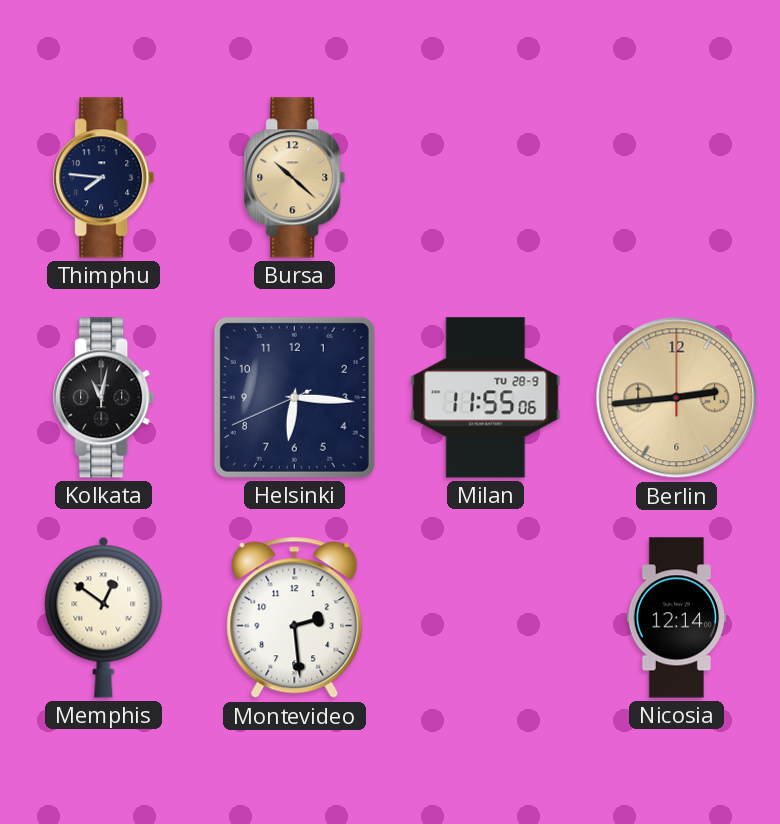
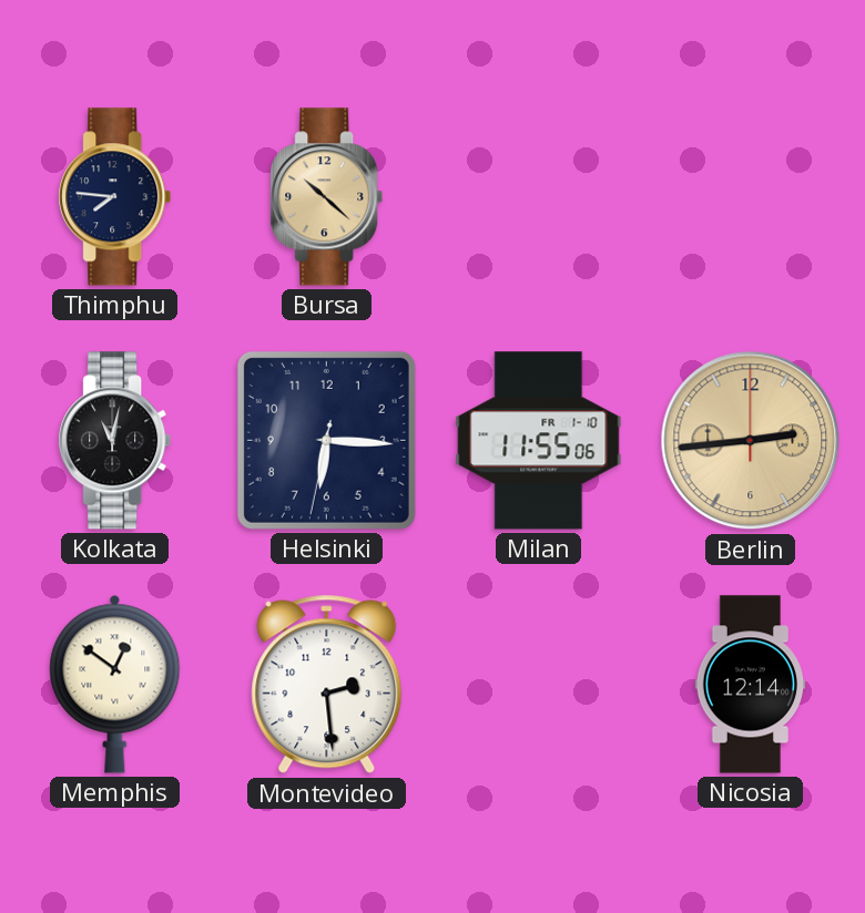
Helsinki: 6:15:41 -> 6:15:32
Milan date: TU 28-9 -> FR 1-10
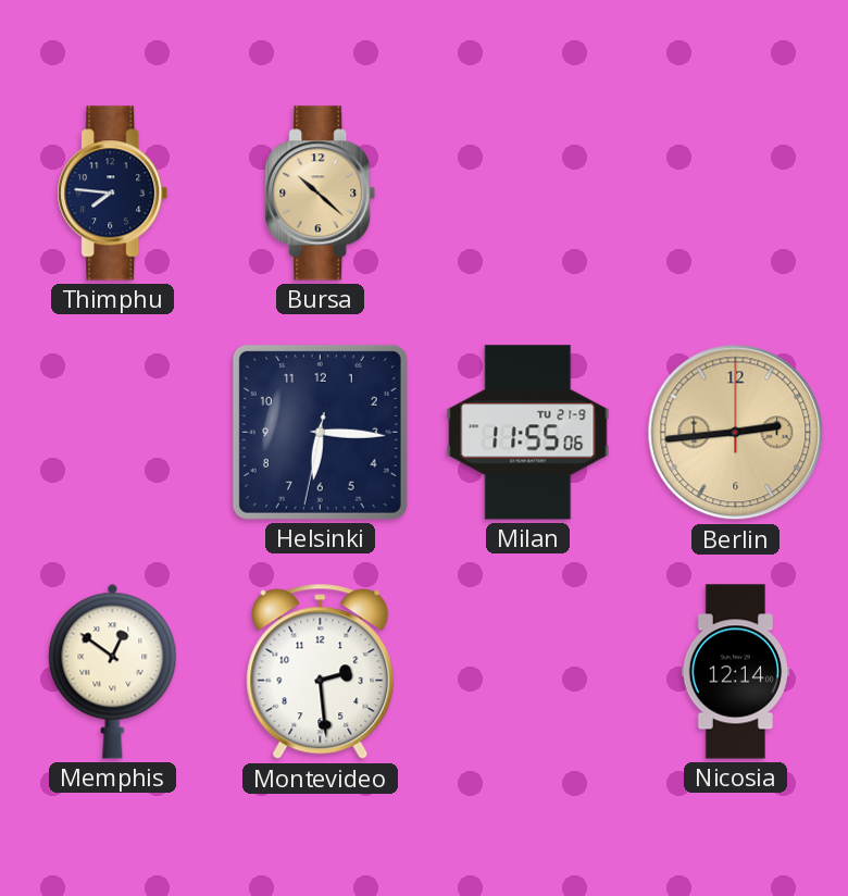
Kolkata: 11:02 -> none
Milan date: FR 1-10 -> TU 21-9
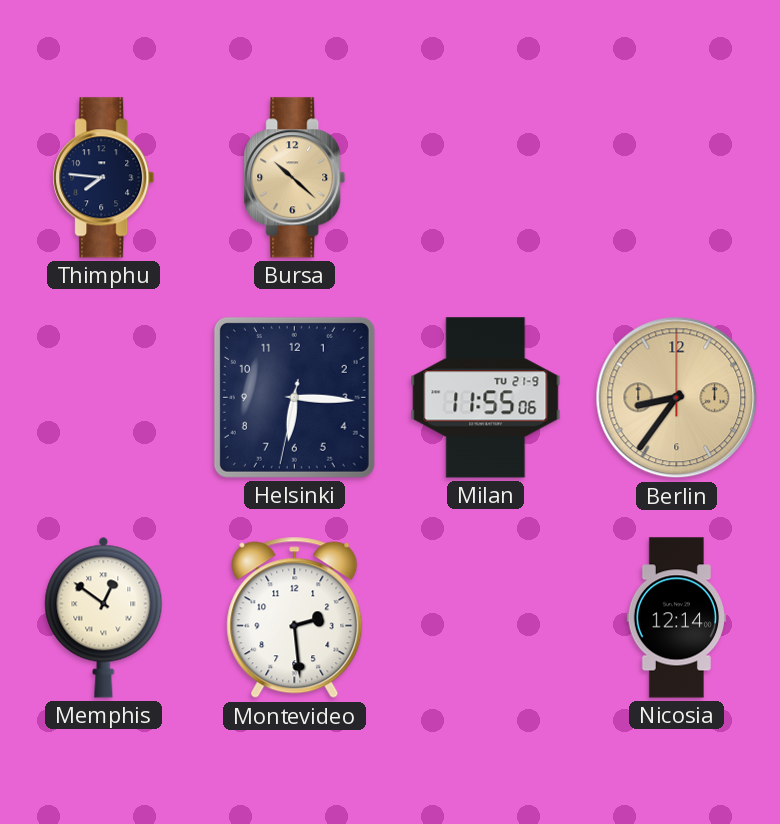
Berlin: 2:44 -> 8:36
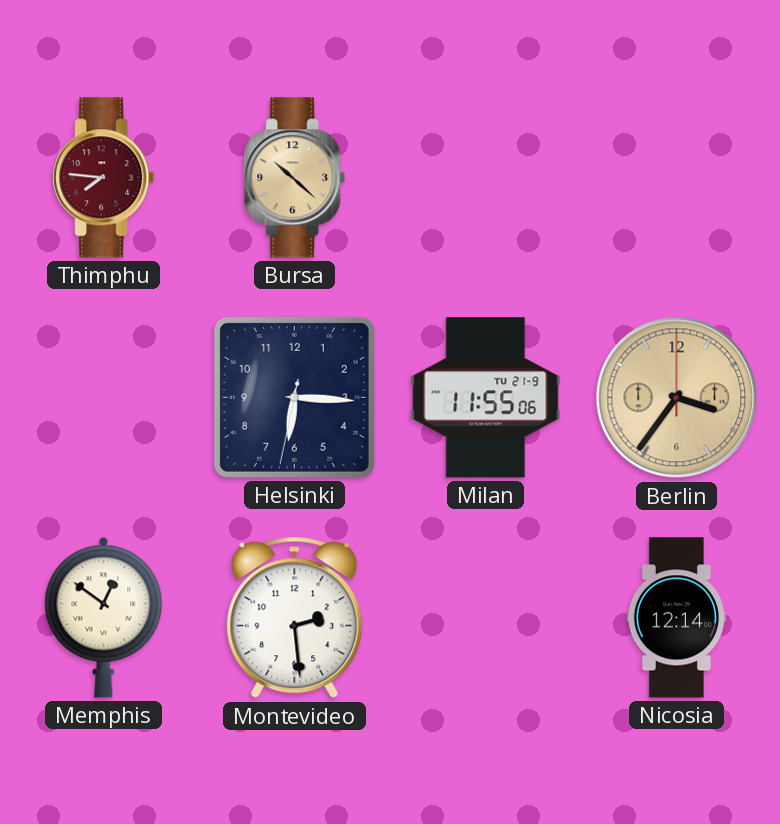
Thimphu dial: navy -> burgundy
Berlin: 8:36 -> 3:36
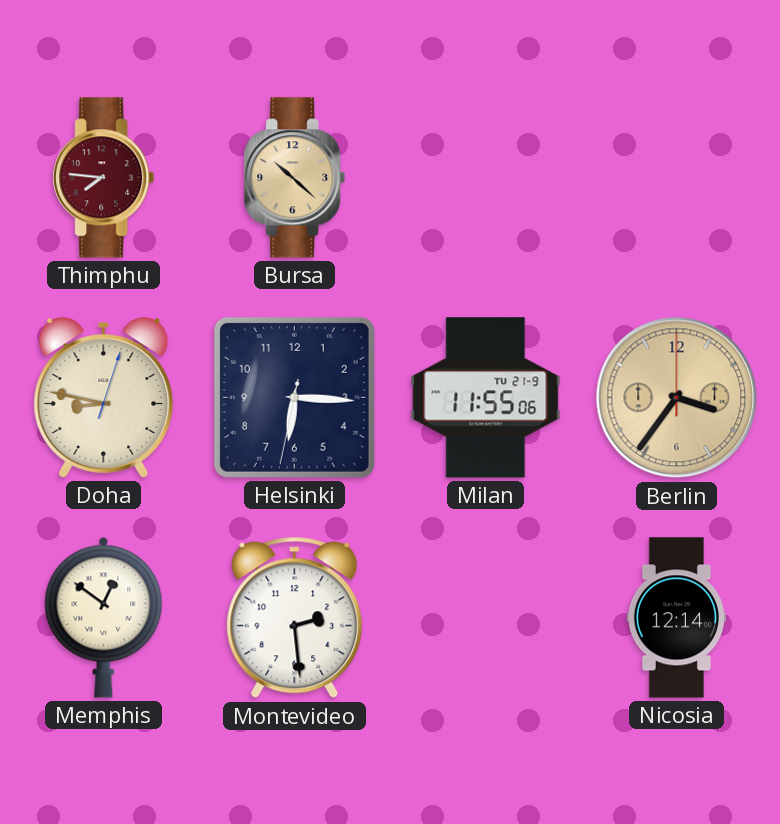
Doha: none -> 8:47
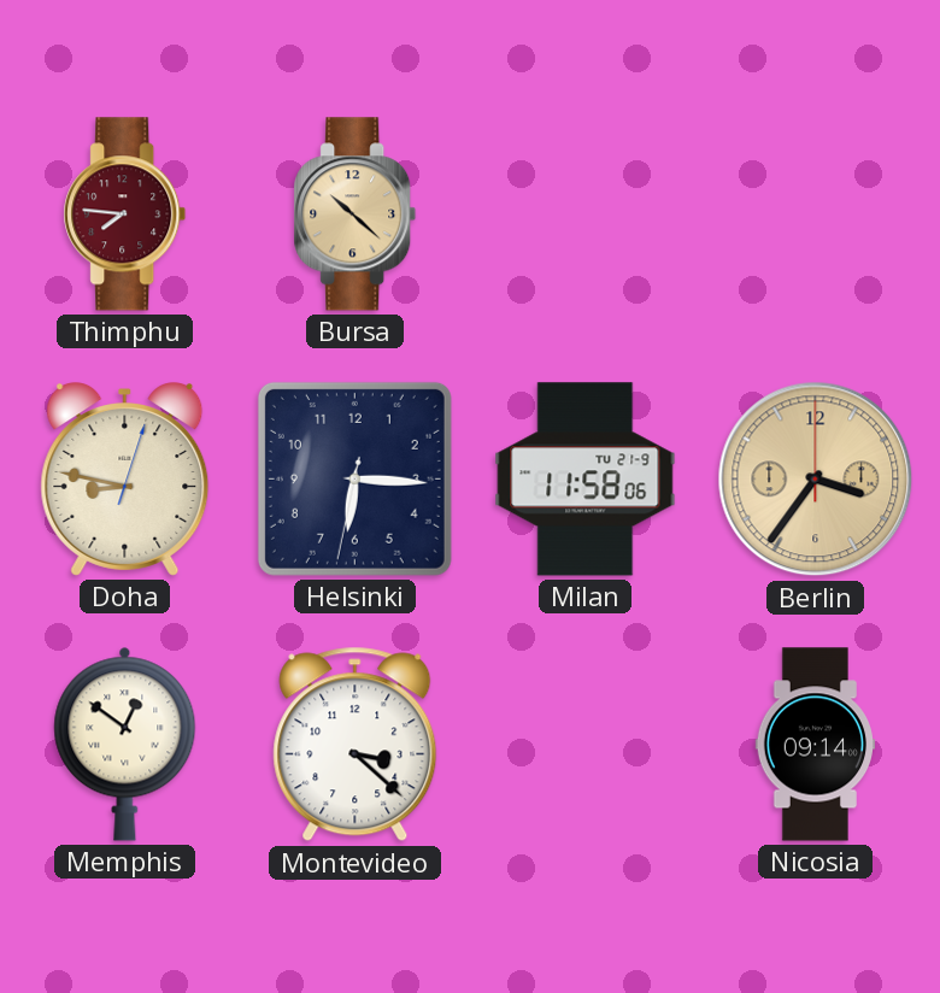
Milan: 11:55 -> 11:58
Montevideo: 2:29 -> 3:22
Nicosia: 12:14 -> 09:14
